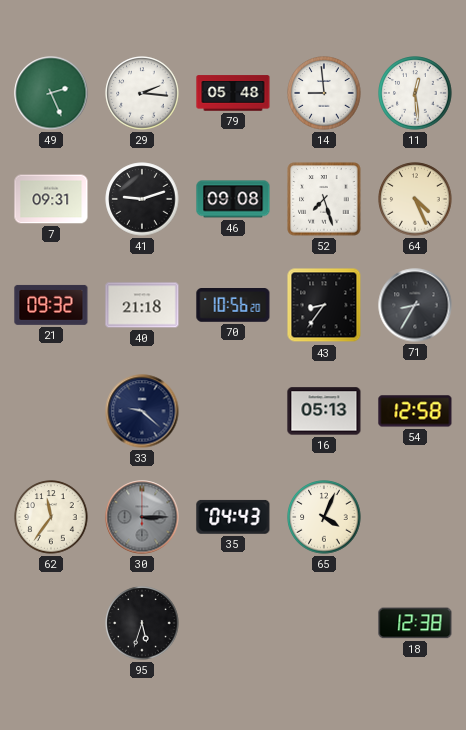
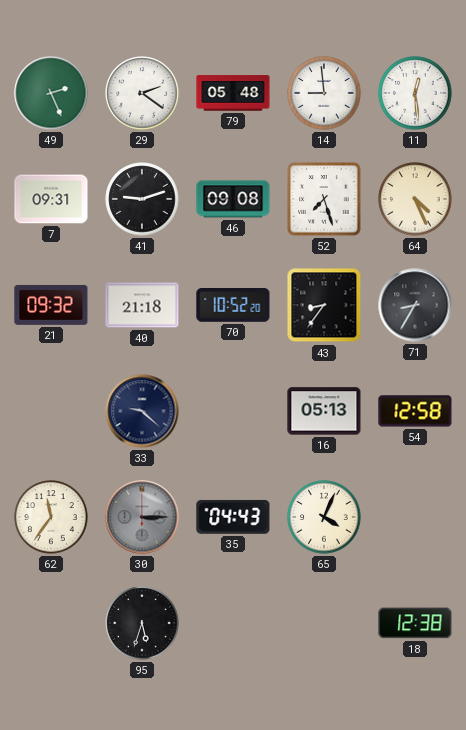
29: 2:16 -> 2:21
70: 10:56 -> 10:52
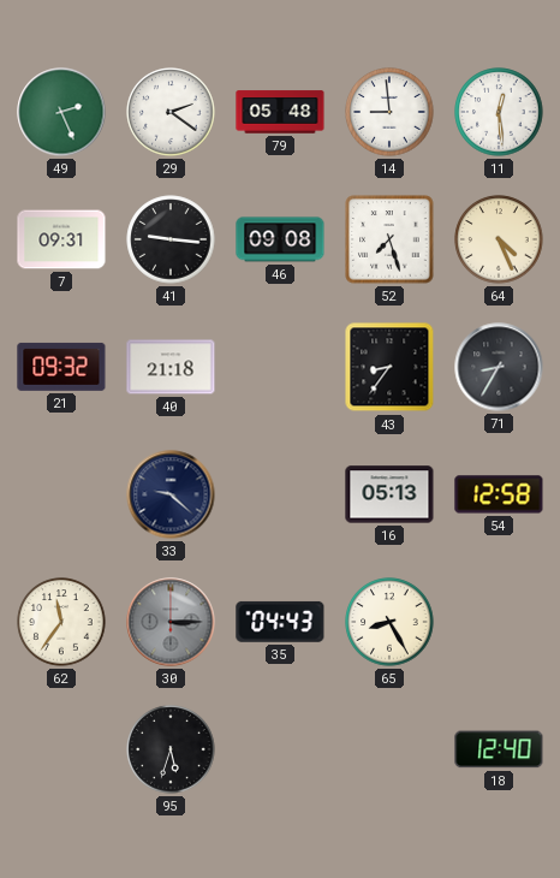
41: 9:12 -> 9:16
70: 10:52 -> none
65: 4:04 -> 8:25
18: 12:38 -> 12:40
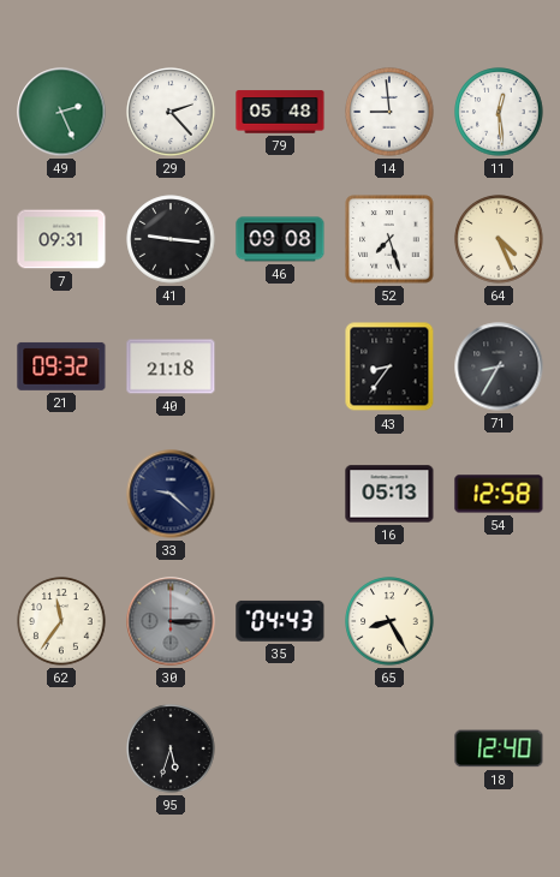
29: 2:21 -> 2:23
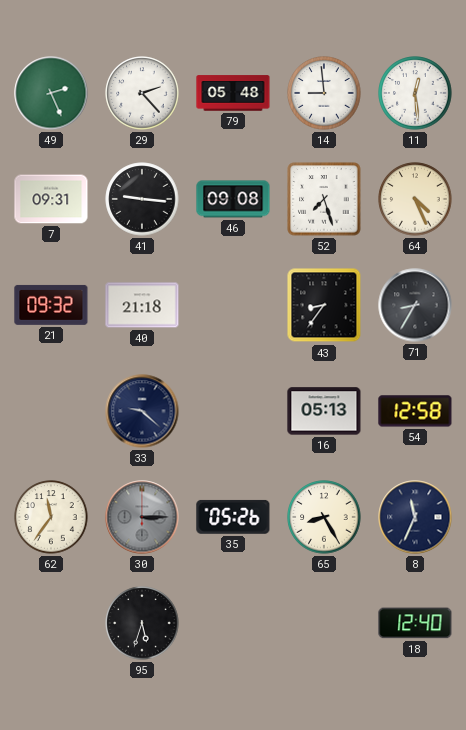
35: 04:43 -> 05:26
8: none -> 11:34
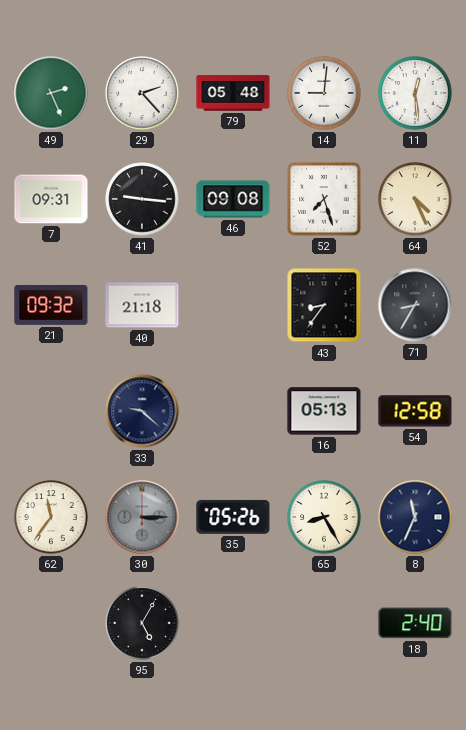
14: 8:59 -> 9:01
95: 5:33 -> 5:05
18: 12:40 -> 2:40
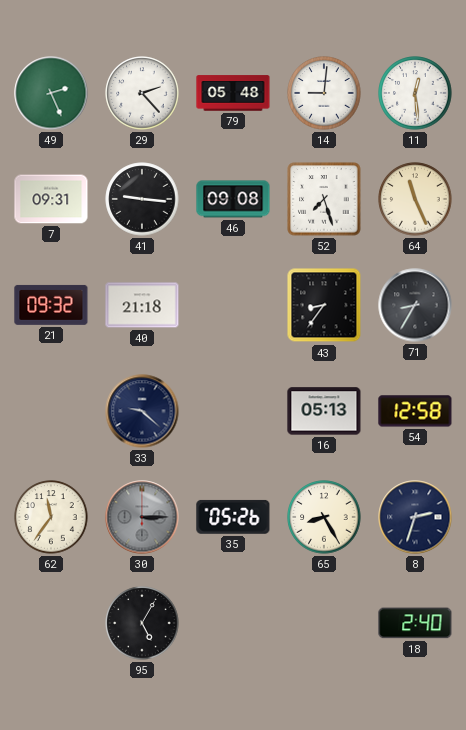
64: 4:26 -> 11:26
8: 11:34 -> 2:33
